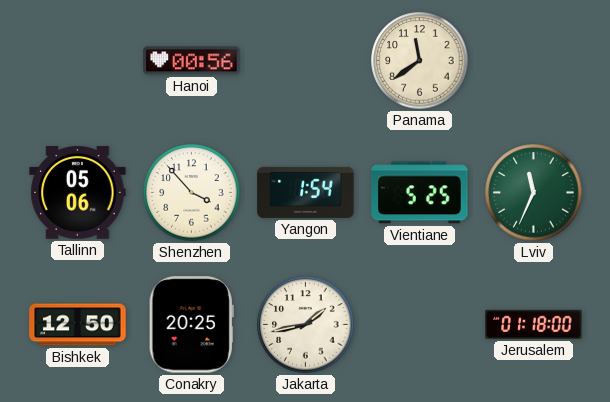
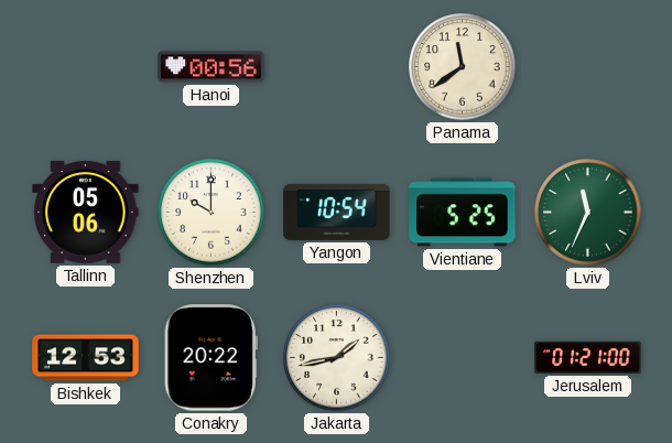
Shenzhen: 3:53 -> 10:00
Yangon: 1:54 -> 10:54
Bishkek: 12:50 -> 12:53
Conakry: 20:25 -> 20:22
Jerusalem: 01:18 -> 01:21
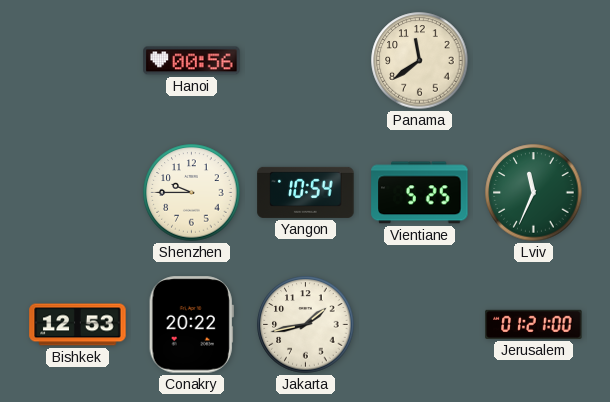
Tallinn: 05:06 -> none
Shenzhen: 10:00 -> 9:45
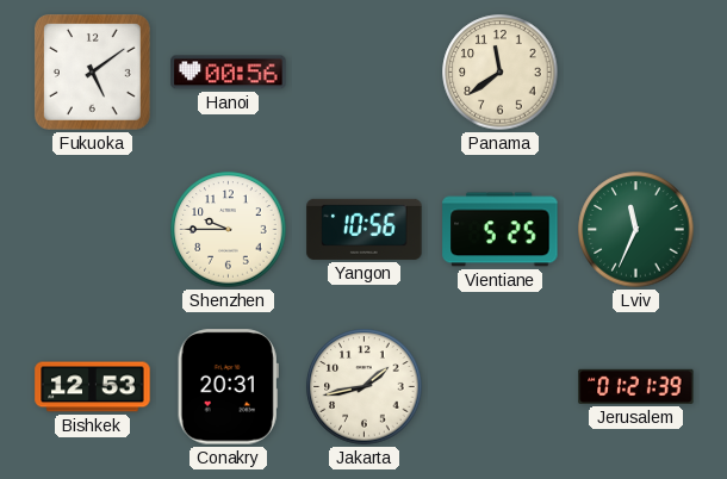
Fukuoka: none -> 5:09
Yangon: 10:54 -> 10:56
Conakry: 20:22 -> 20:31
Jerusalem: 01:21:00 -> 01:21:39
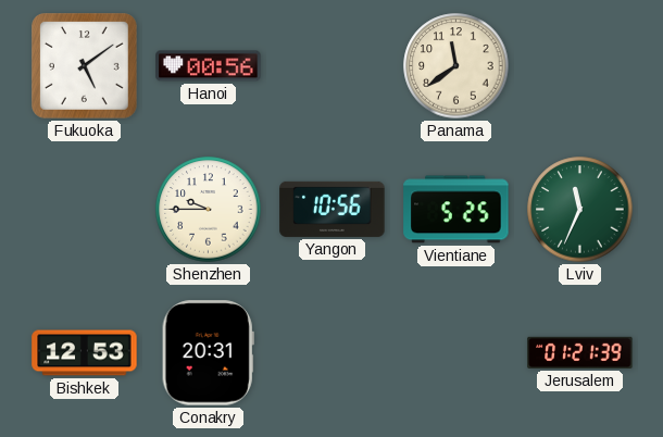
Jakarta: 1:43 -> none
